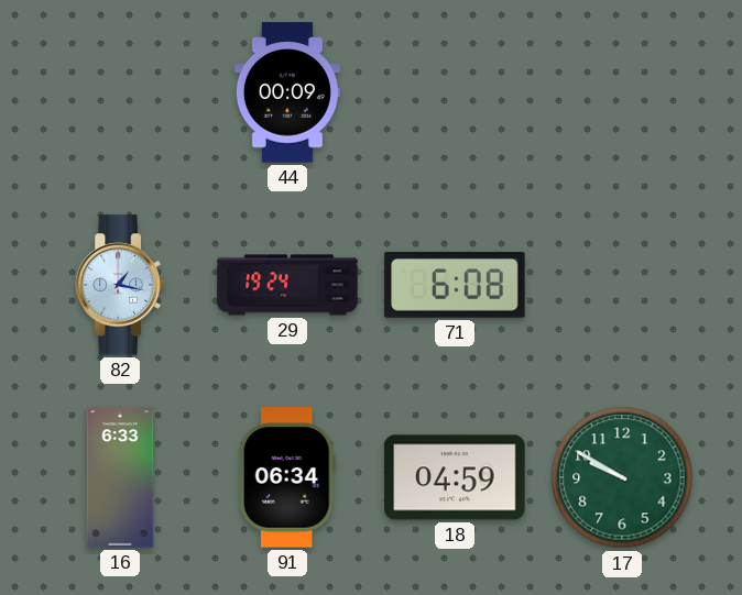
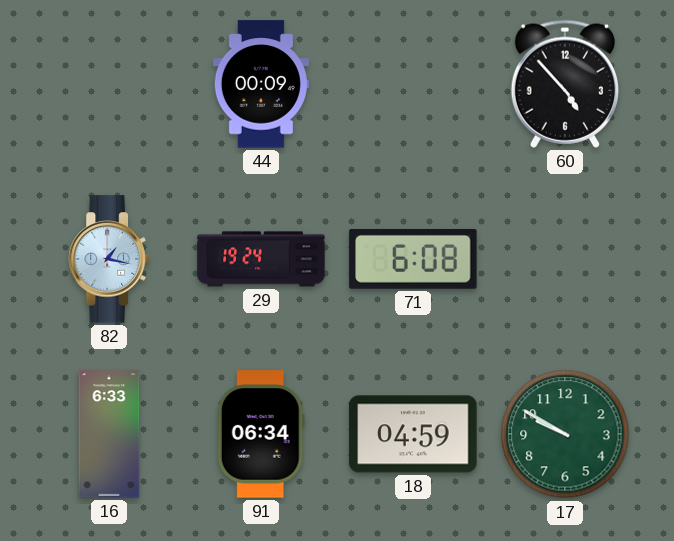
60: none -> 4:53
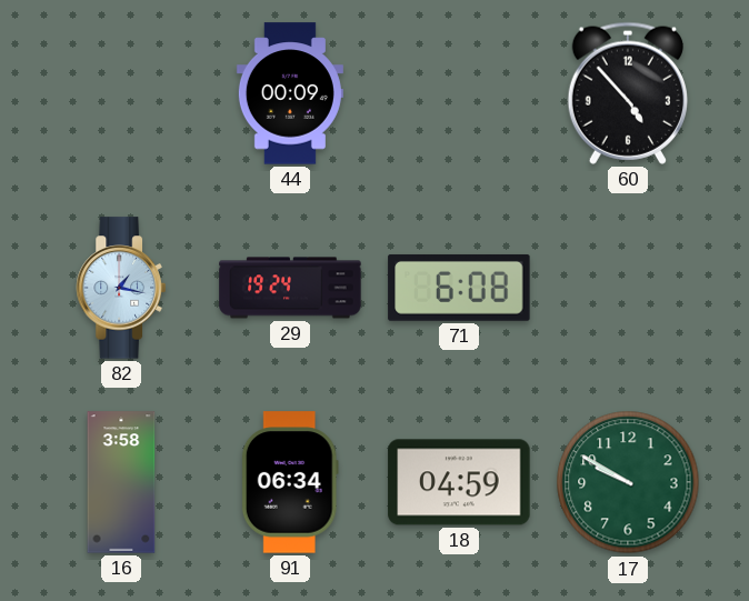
16: 6:33 -> 3:58
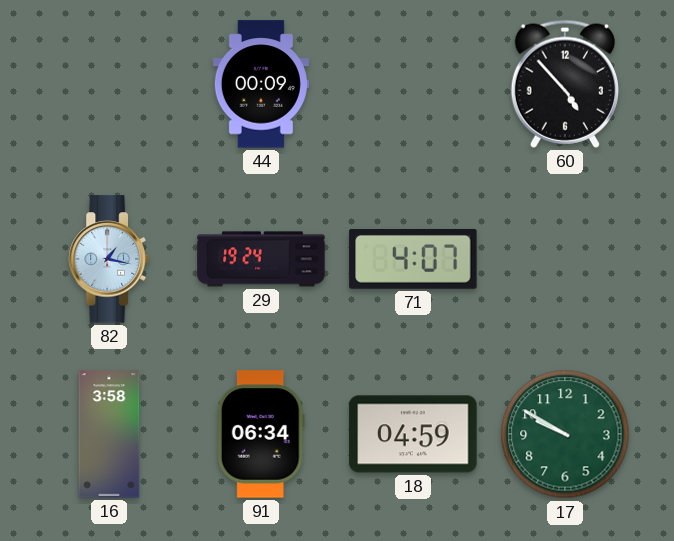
71: 6:08 -> 4:07
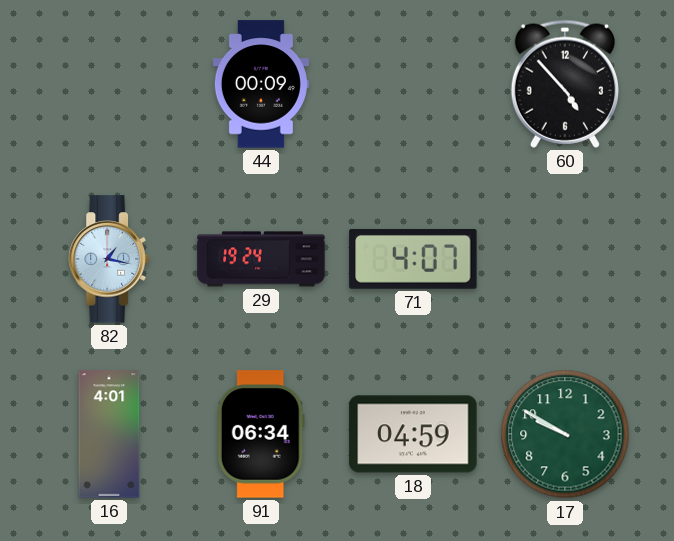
16: 3:58 -> 4:01
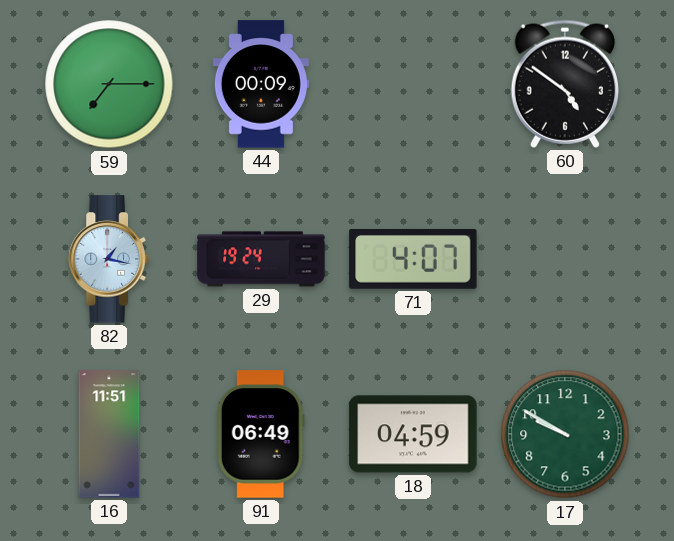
59: none -> 7:15
60: 4:53 -> 4:51
16: 4:01 -> 11:51
91: 06:34 -> 06:49
